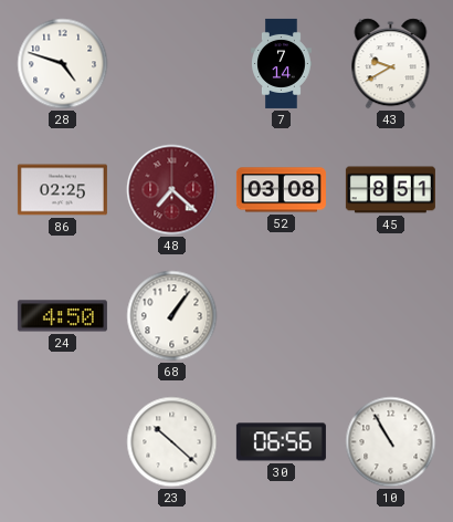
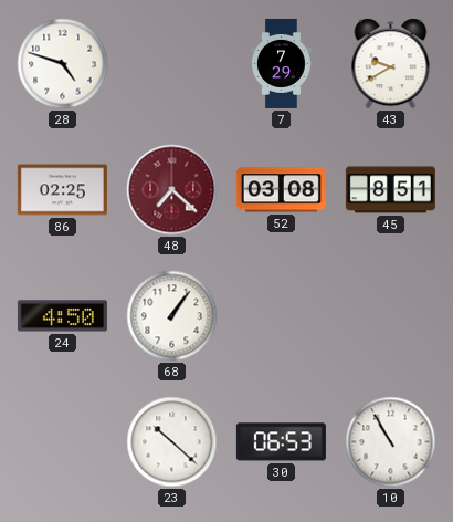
7: 7:14 -> 7:29
30: 06:56 -> 06:53
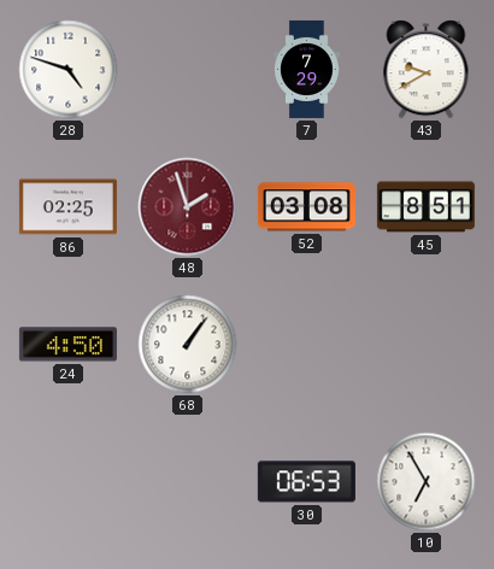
48: 7:22 -> 1:57
23: 10:22 -> none
10: 10:55 -> 6:55
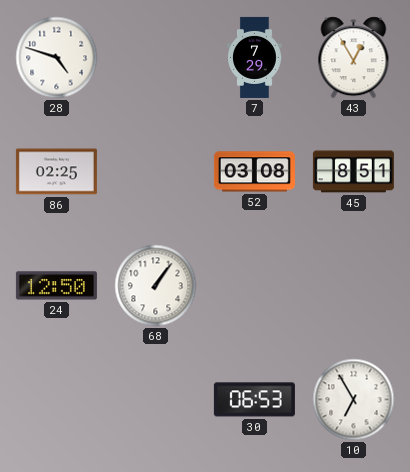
43: 9:40 -> 12:55
48: 1:57 -> none
24: 4:50 -> 12:50
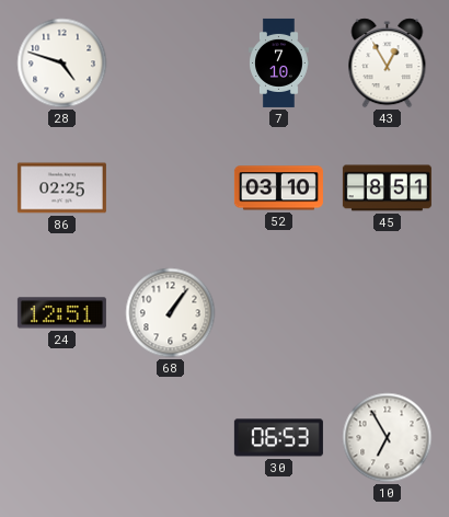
7: 7:29 -> 7:10
52: 03:08 -> 03:10
24: 12:50 -> 12:51
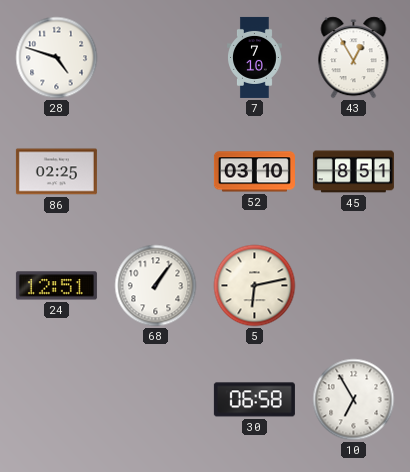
5: none -> 6:13
30: 06:53 -> 06:58
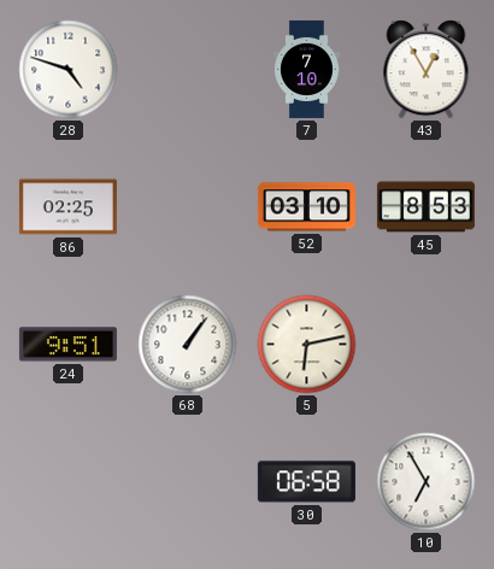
45: 8:51 -> 8:53
24: 12:51 -> 9:51
